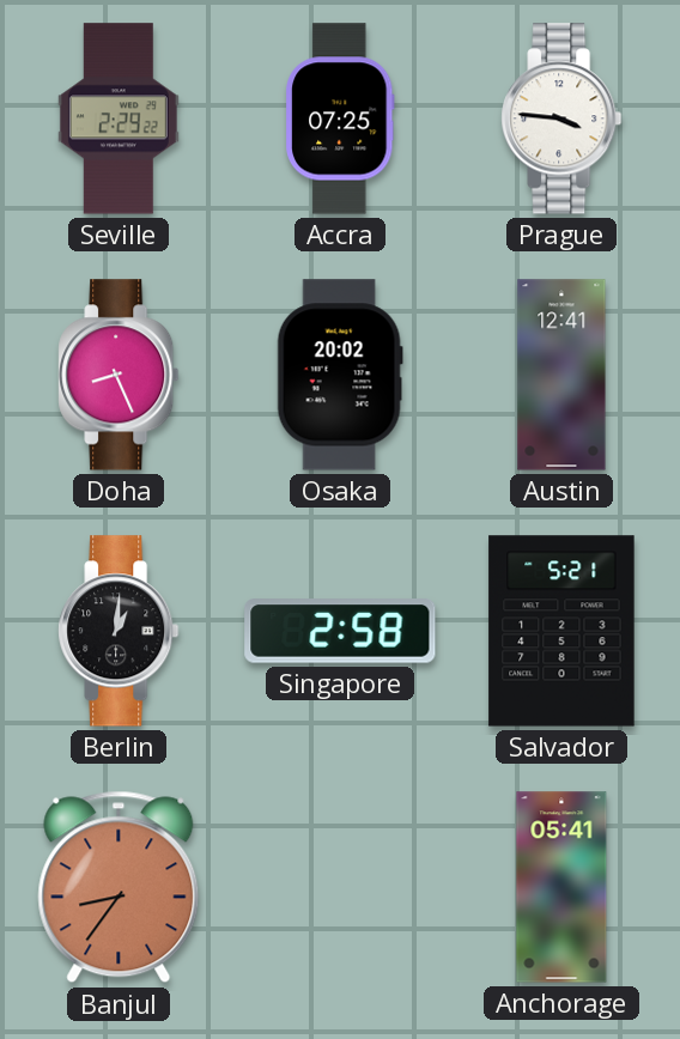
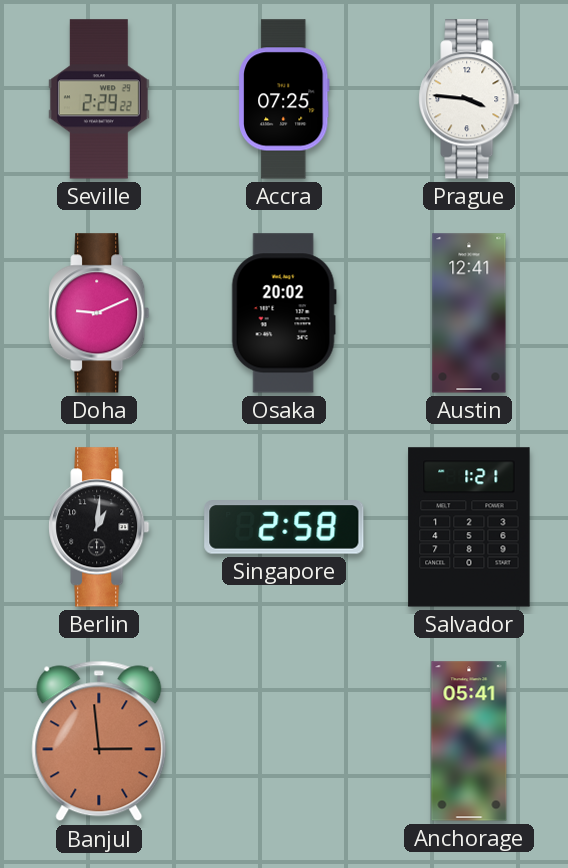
Doha: 8:26 -> 9:11
Salvador: 5:21 -> 1:21
Banjul: 8:36 -> 2:59
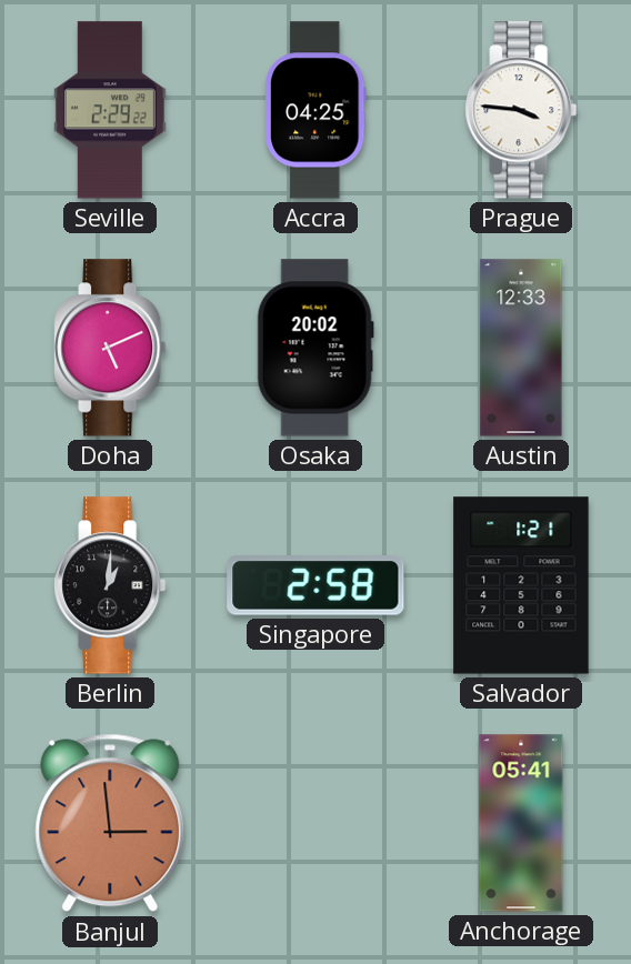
Accra: 07:25 -> 04:25
Doha: 9:11 -> 5:11
Austin: 12:41 -> 12:33
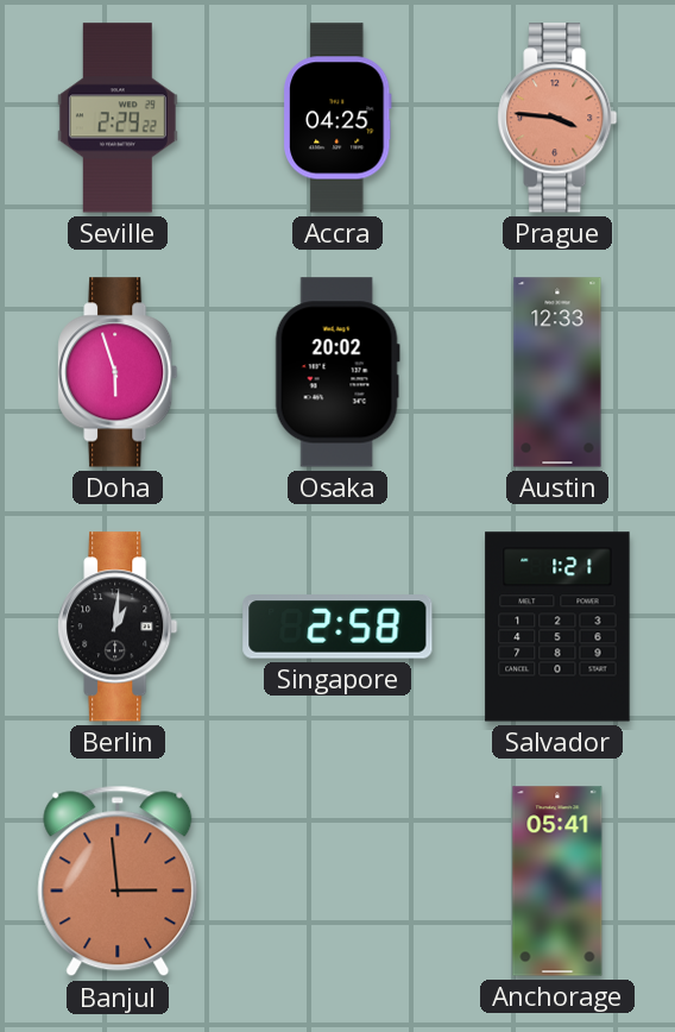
Prague dial: white -> salmon
Doha: 5:11 -> 5:57
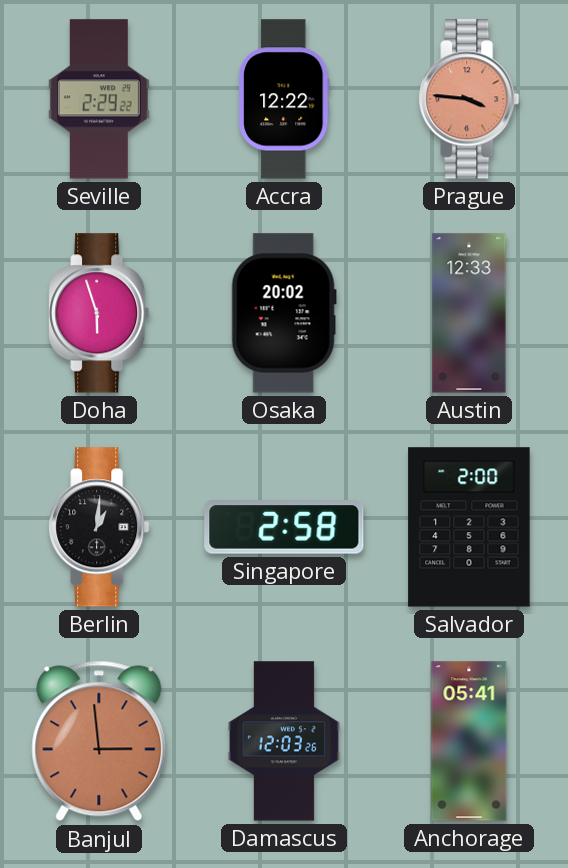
Accra: 04:25 -> 12:22
Salvador: 1:21 -> 2:00
Damascus: none -> 12:03
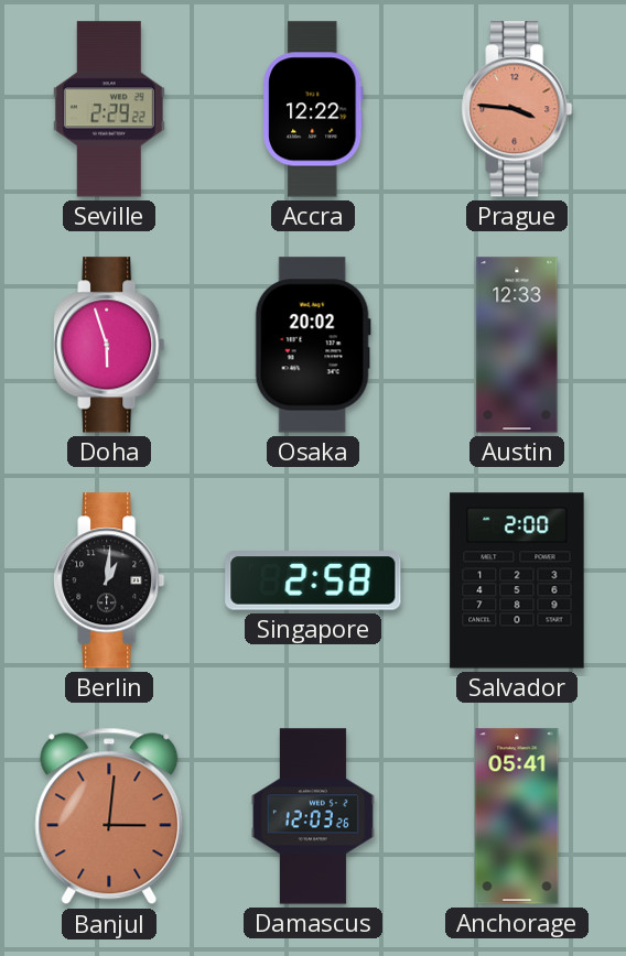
Banjul: 2:59 -> 3:01
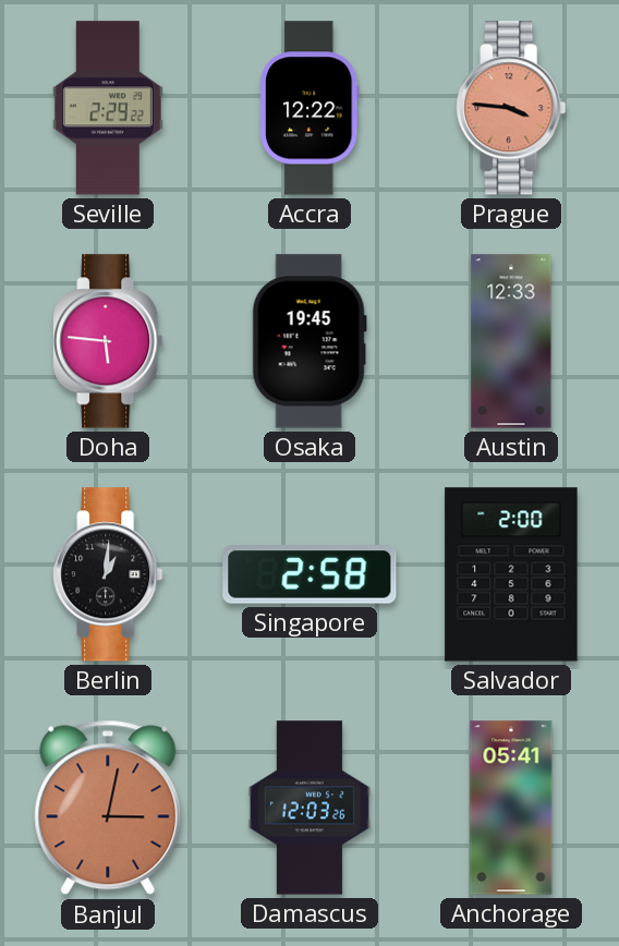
Doha: 5:57 -> 5:46
Osaka: 20:02 -> 19:45
Banjul: 3:01 -> 3:02
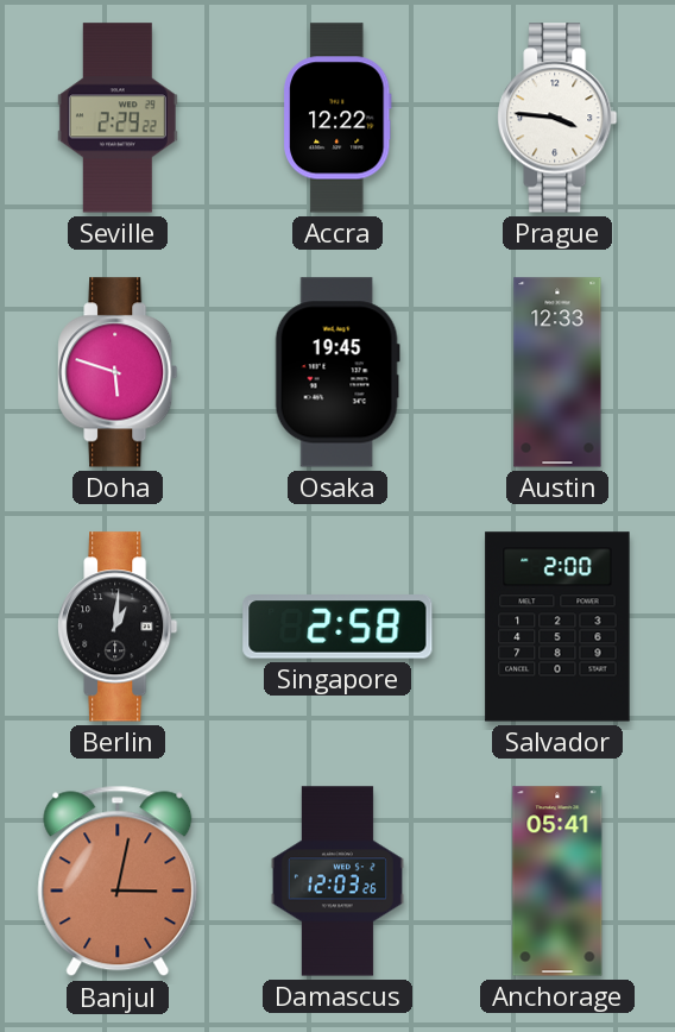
Prague dial: salmon -> white
Doha: 5:46 -> 5:48
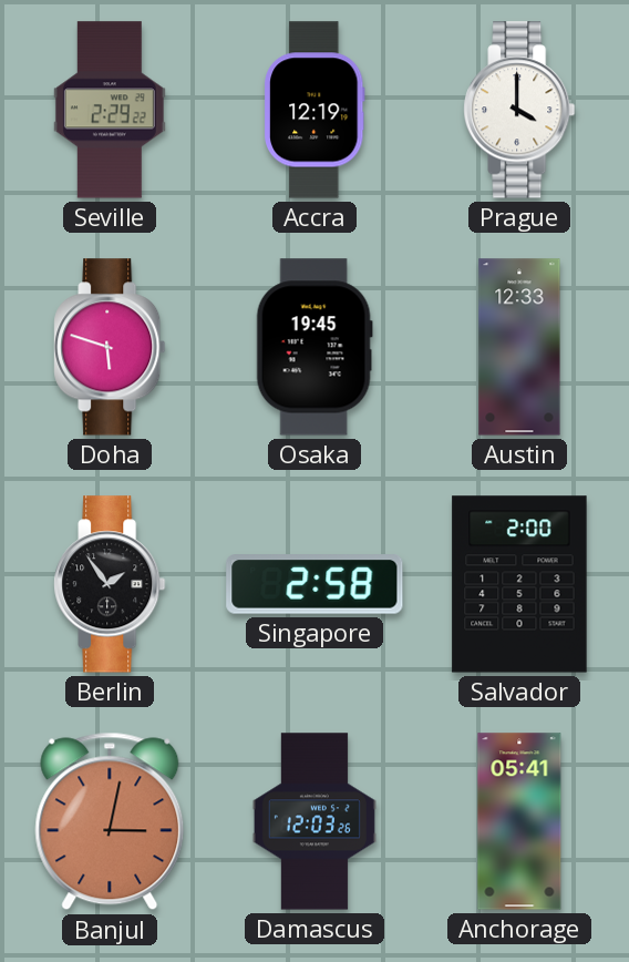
Accra: 12:22 -> 12:19
Prague: 3:46 -> 4:00
Berlin: 1:01 -> 1:54
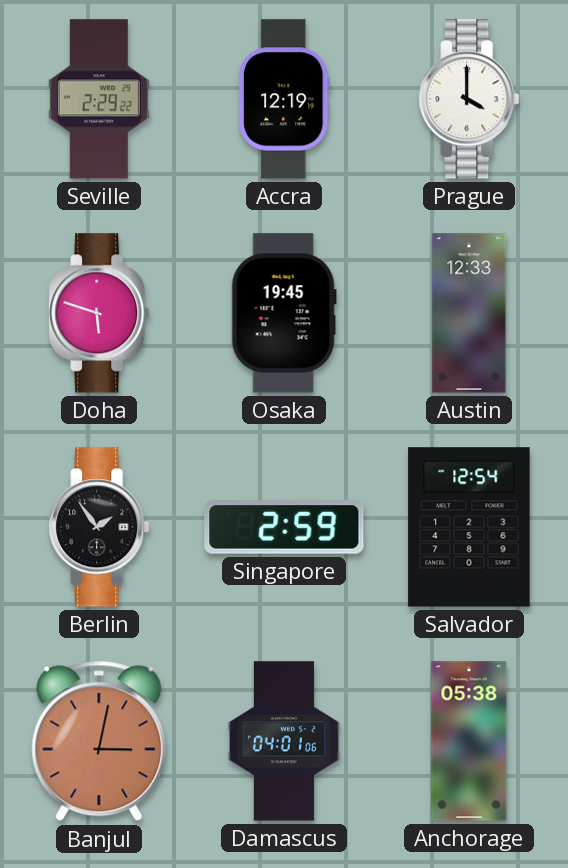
Singapore: 2:58 -> 2:59
Salvador: 2:00 -> 12:54
Damascus: 12:03 -> 04:01
Anchorage: 05:41 -> 05:38
